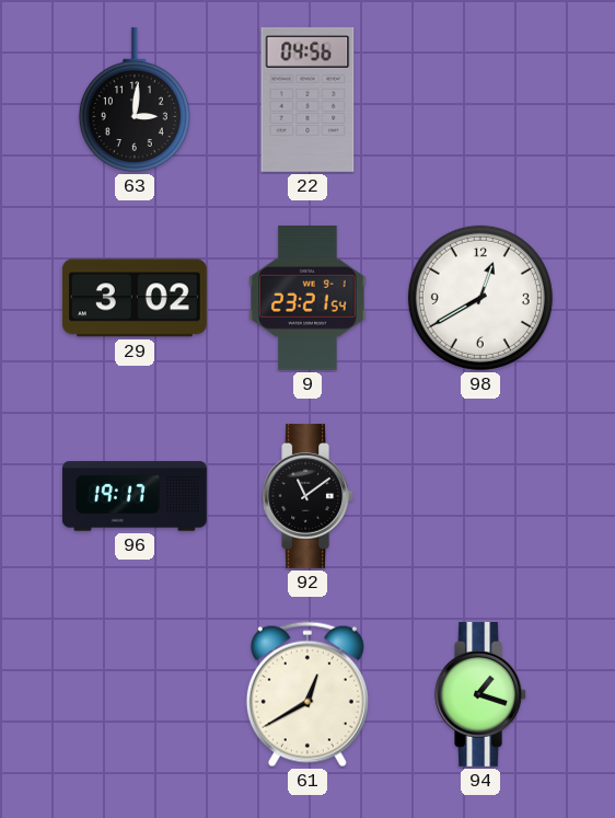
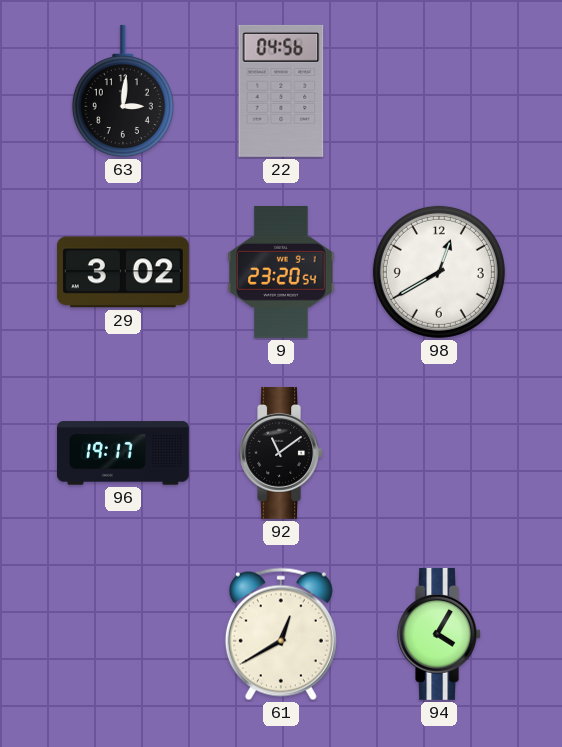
9: 23:21 -> 23:20
94: 1:18 -> 4:05
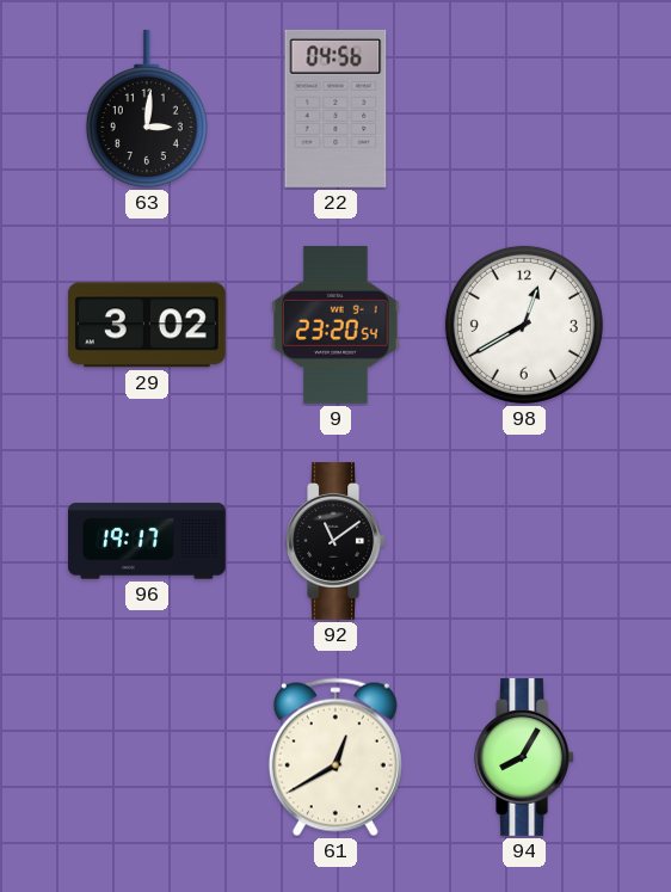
94: 4:05 -> 8:05
